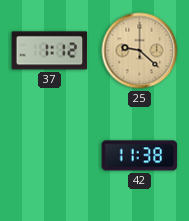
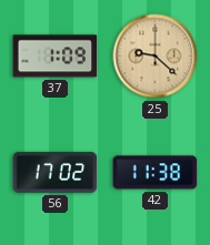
37: 1:12 -> 1:09
56: none -> 17:02
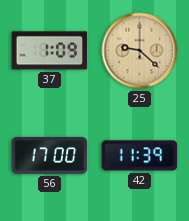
56: 17:02 -> 17:00
42: 11:38 -> 11:39
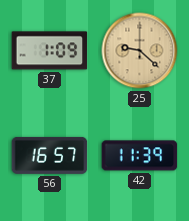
56: 17:00 -> 16:57
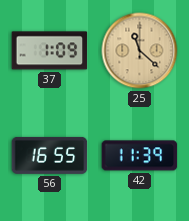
25: 9:22 -> 11:22
56: 16:57 -> 16:55
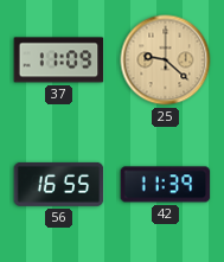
37: 1:09 -> 11:09
25: 11:22 -> 9:22
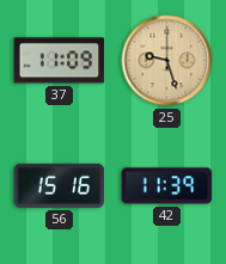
25: 9:22 -> 9:27
56: 16:55 -> 15:16
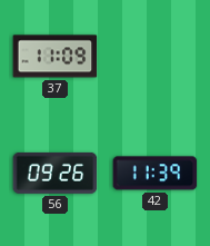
25: 9:27 -> none
56: 15:16 -> 09:26
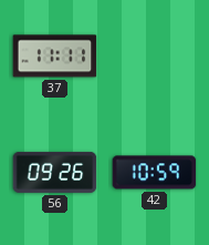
37: 11:09 -> 11:11
42: 11:39 -> 10:59
